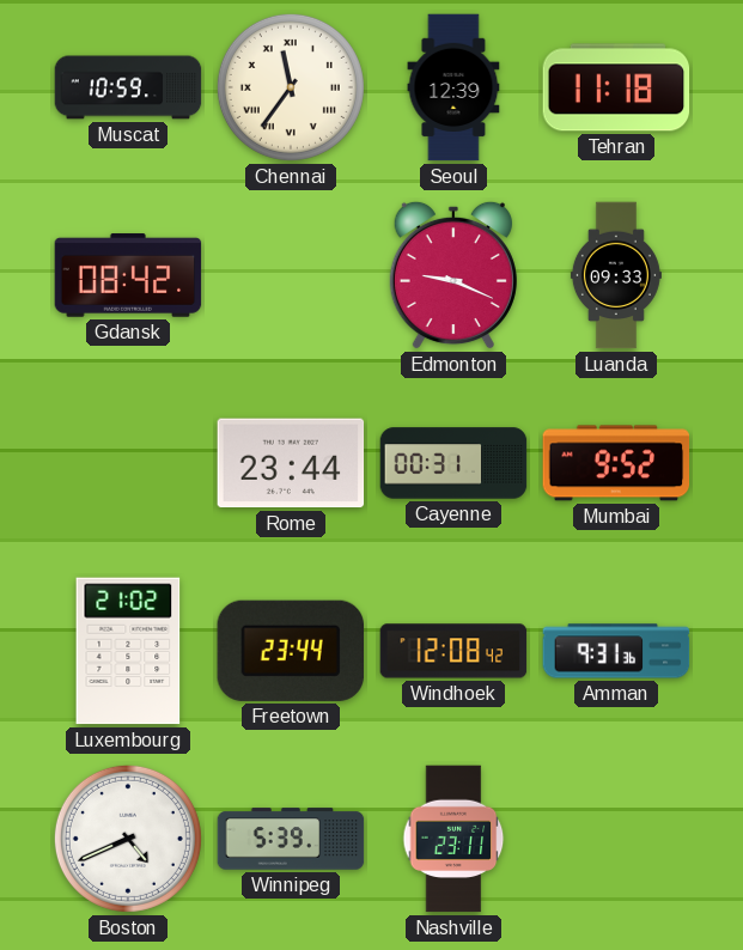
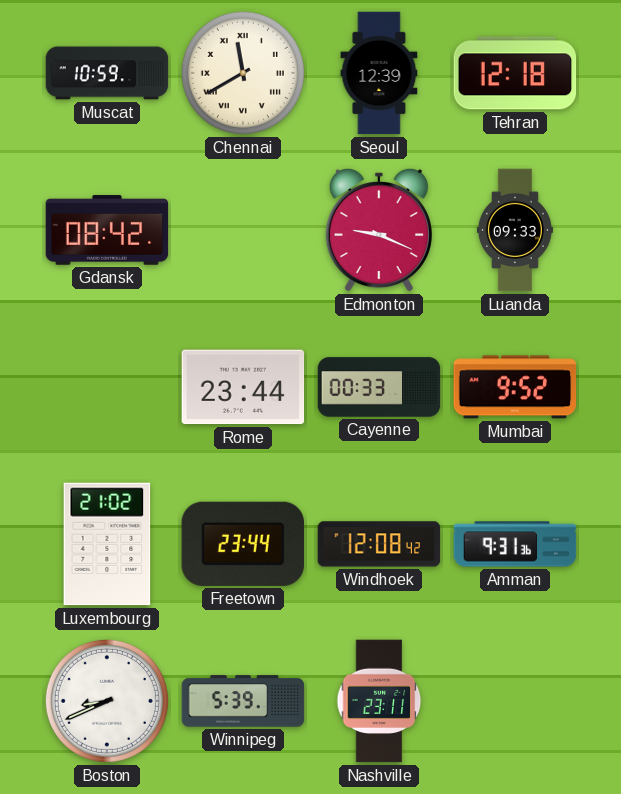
Chennai: 11:36 -> 11:40
Tehran: 11:18 -> 12:18
Cayenne: 00:31 -> 00:33
Boston: 4:41 -> 8:41
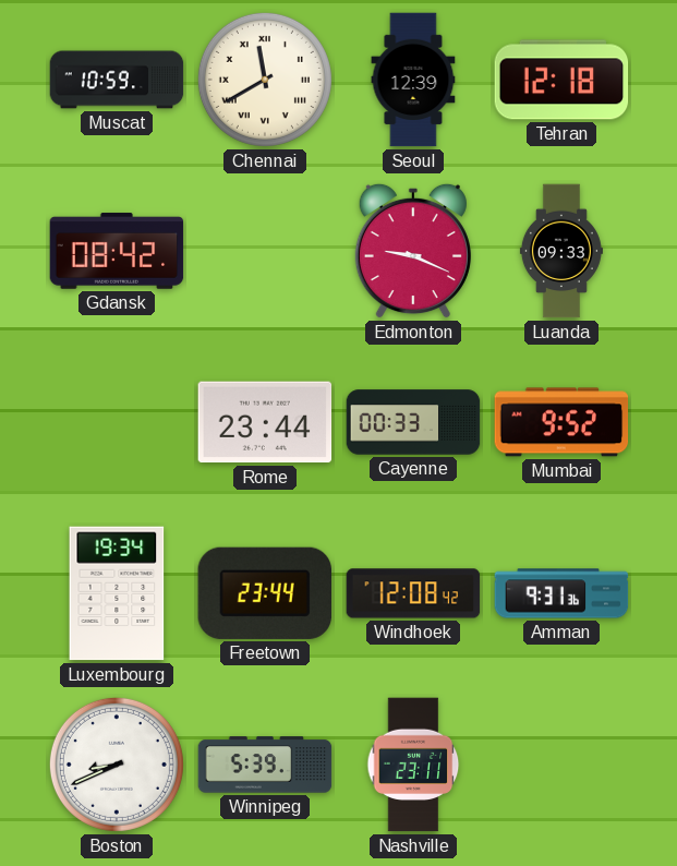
Luxembourg: 21:02 -> 19:34
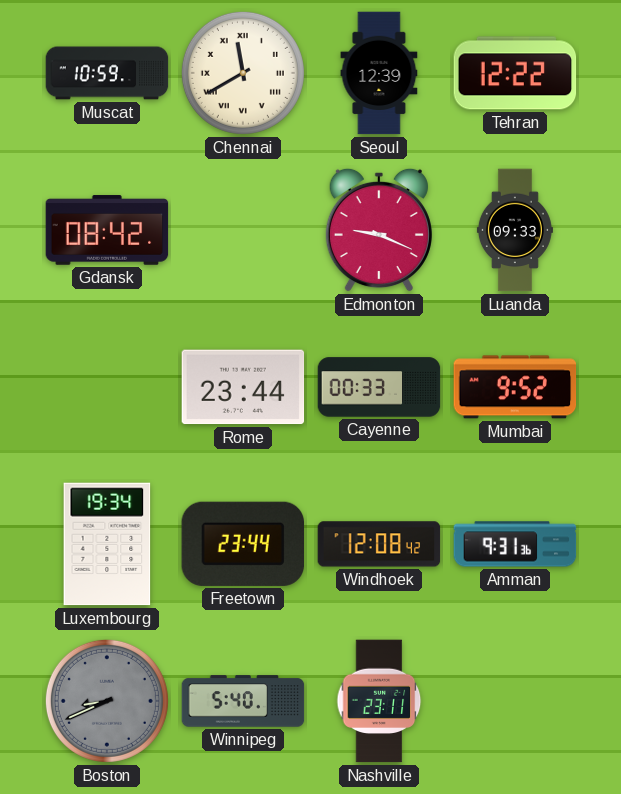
Tehran: 12:18 -> 12:22
Boston dial: white -> grey
Winnipeg: 5:39 -> 5:40
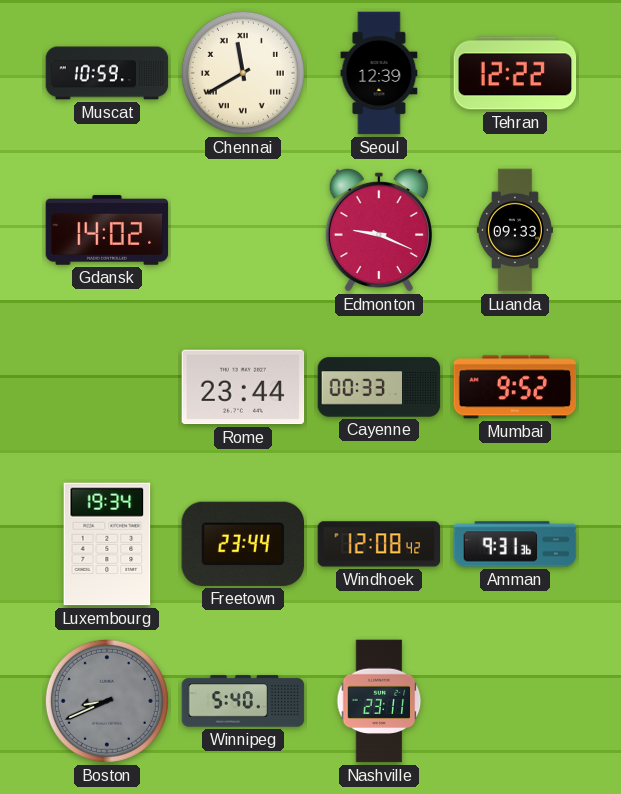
Gdansk: 08:42 -> 14:02
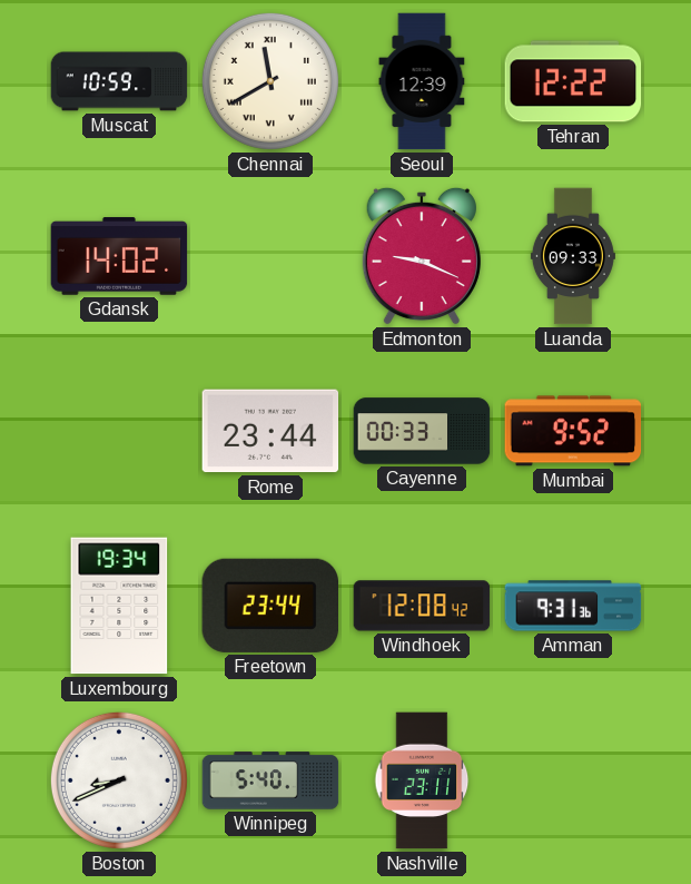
Boston dial: grey -> white
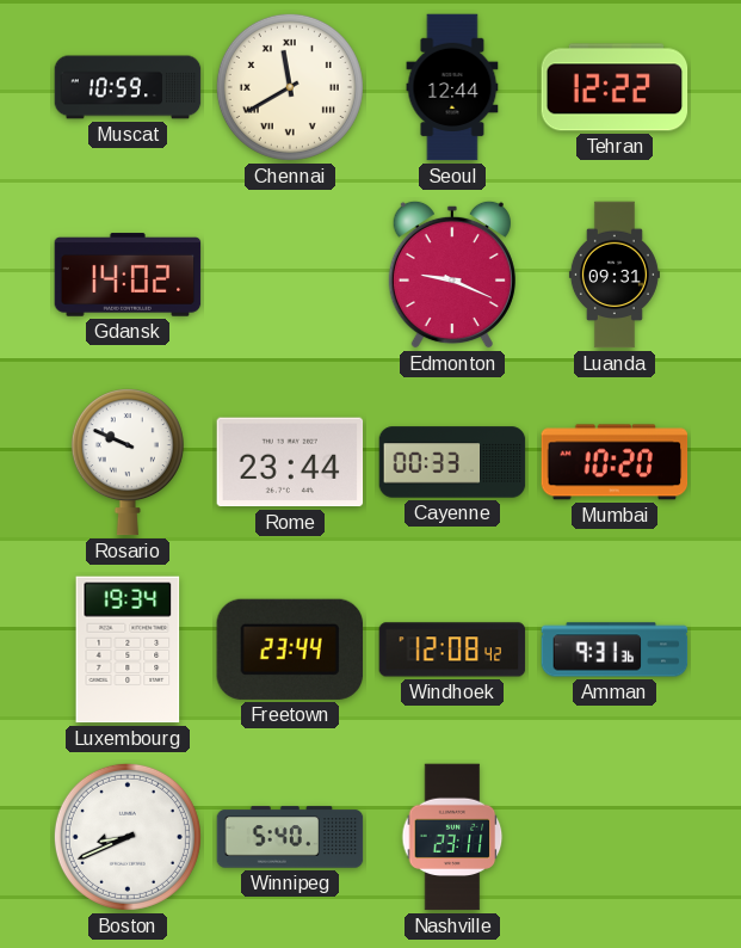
Seoul: 12:39 -> 12:44
Luanda: 09:33 -> 09:31
Rosario: none -> 9:49
Mumbai: 9:52 -> 10:20
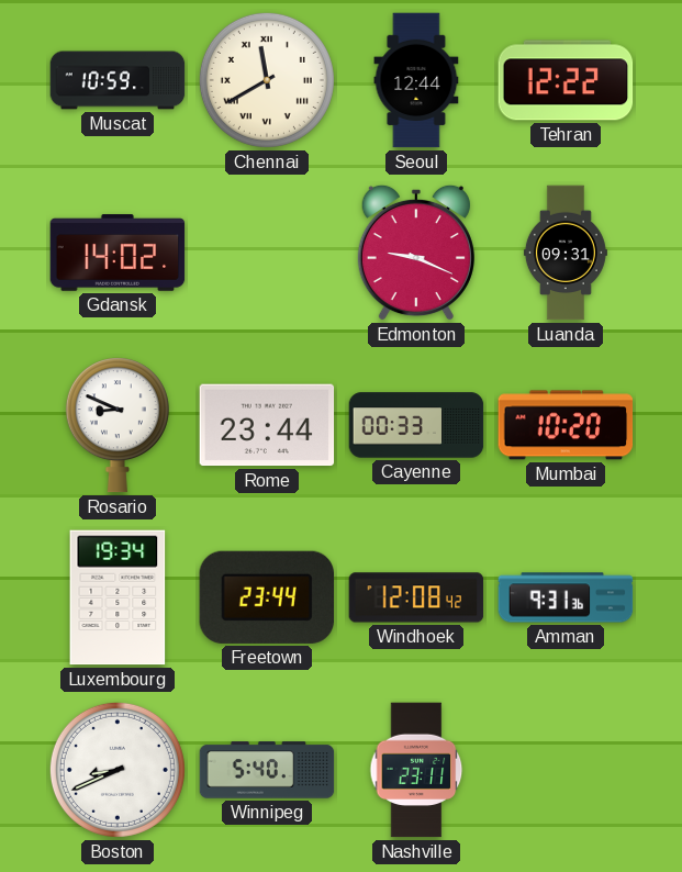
Rosario: 9:49 -> 8:49
